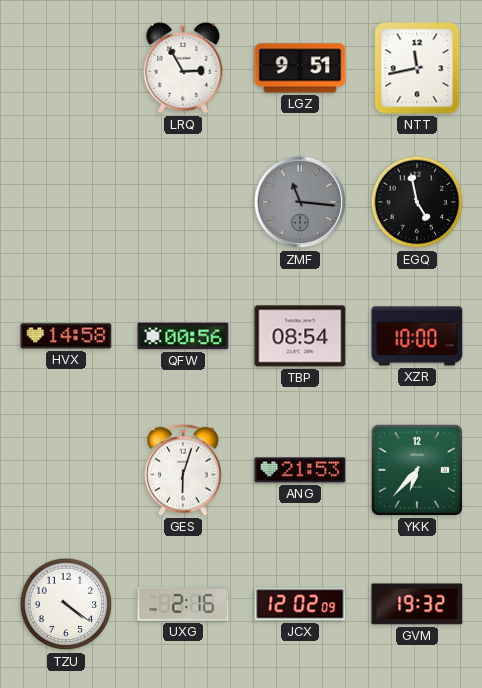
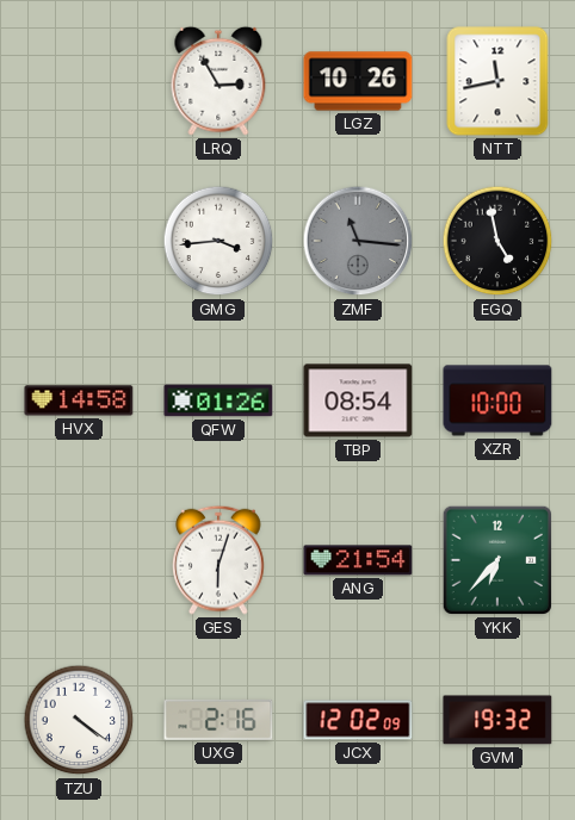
LGZ: 9:51 -> 10:26
GMG: none -> 3:44
QFW: 00:56 -> 01:26
ANG: 21:53 -> 21:54
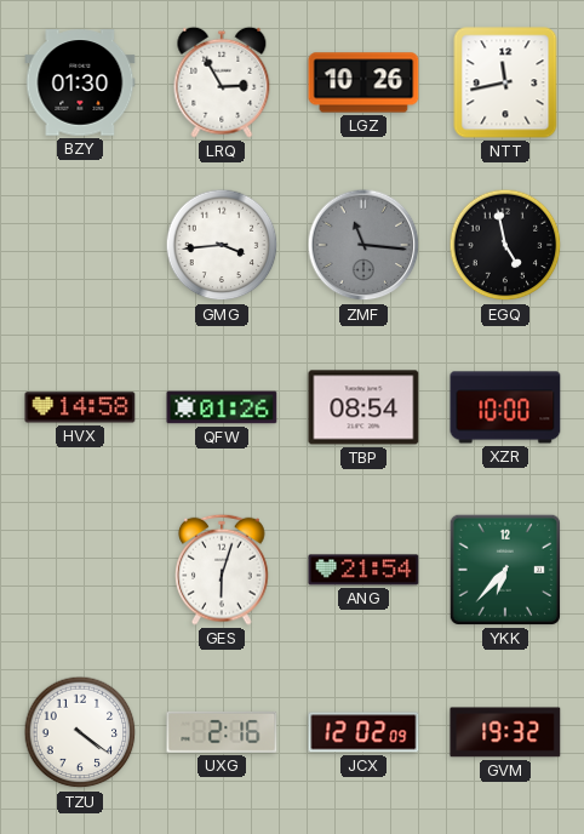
BZY: none -> 01:30
